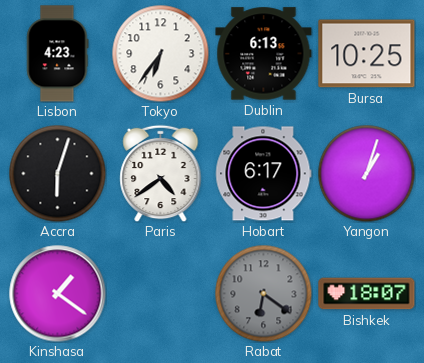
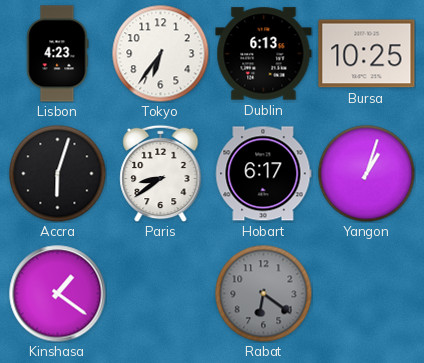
Paris: 4:39 -> 8:39
Bishkek: 18:07 -> none
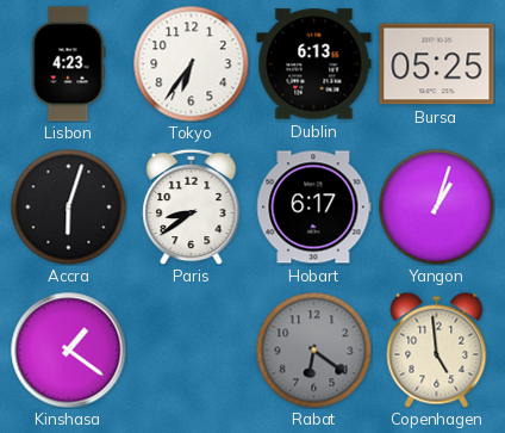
Bursa: 10:25 -> 05:25
Copenhagen: none -> 4:59
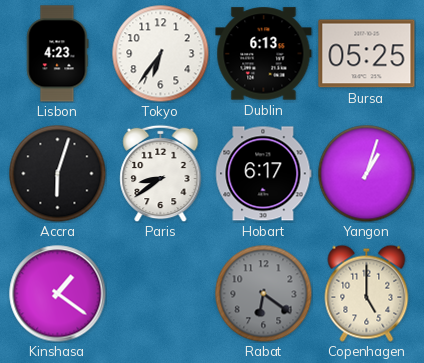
Copenhagen: 4:59 -> 5:00
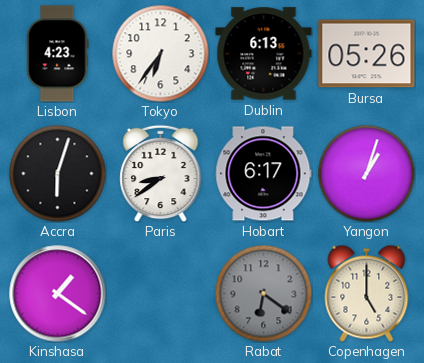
Bursa: 05:25 -> 05:26
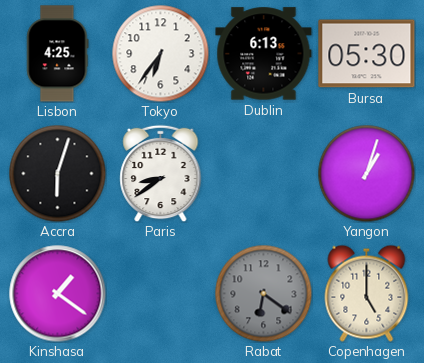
Lisbon: 4:23 -> 4:25
Bursa: 05:26 -> 05:30
Hobart: 6:17 -> none
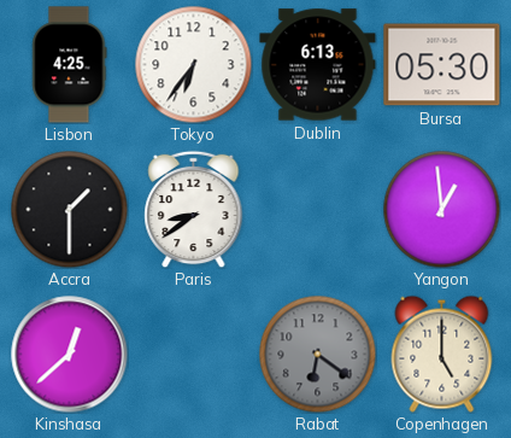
Accra: 6:03 -> 1:30
Yangon: 1:03 -> 12:59
Kinshasa: 1:21 -> 12:38
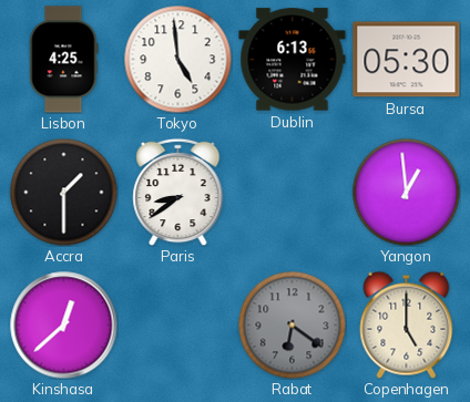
Tokyo: 6:36 -> 4:59
